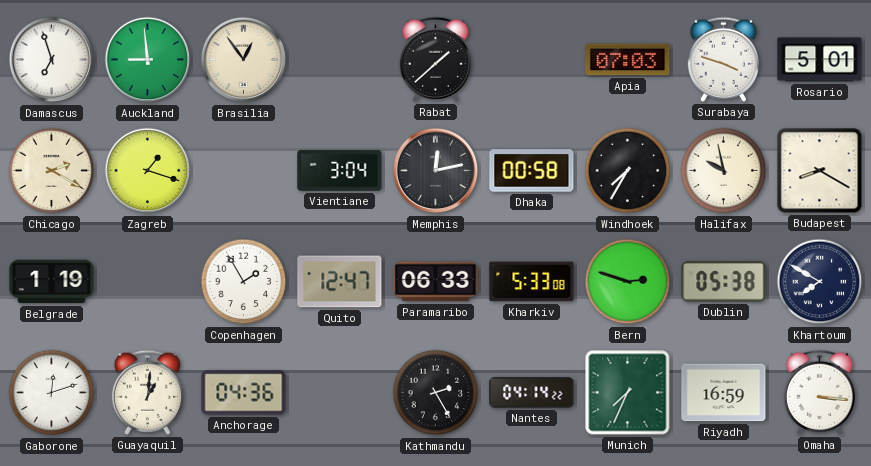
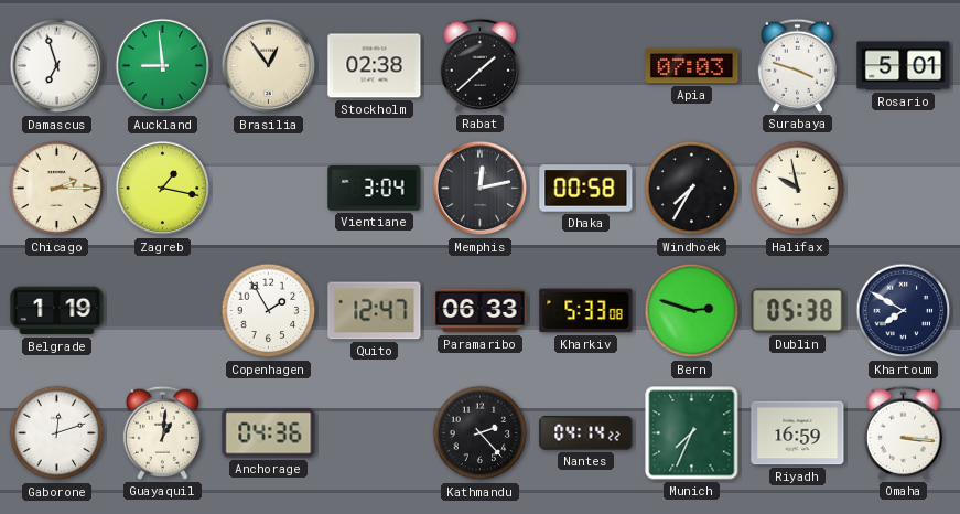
Stockholm: none -> 02:38
Chicago: 2:20 -> 2:15
Zagreb: 1:18 -> 1:17
Budapest: 8:20 -> none
Kathmandu: 2:25 -> 2:23
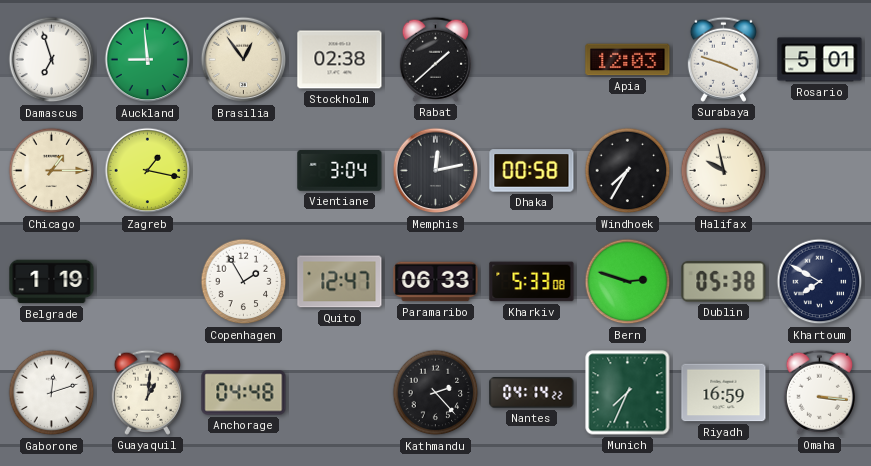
Apia: 07:03 -> 12:03
Chicago: 2:15 -> 1:15
Anchorage: 04:36 -> 04:48
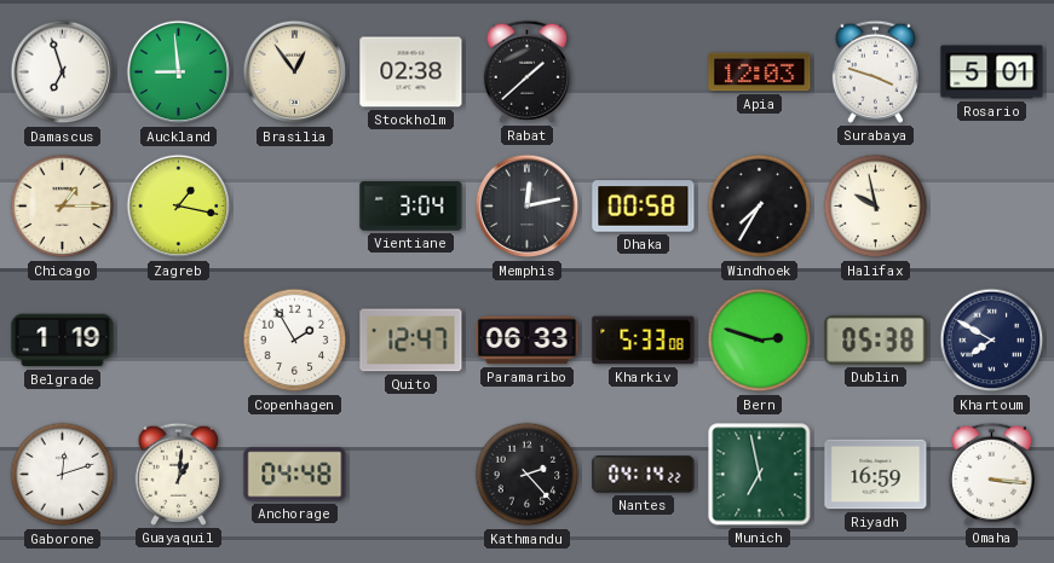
Munich: 7:34 -> 6:58
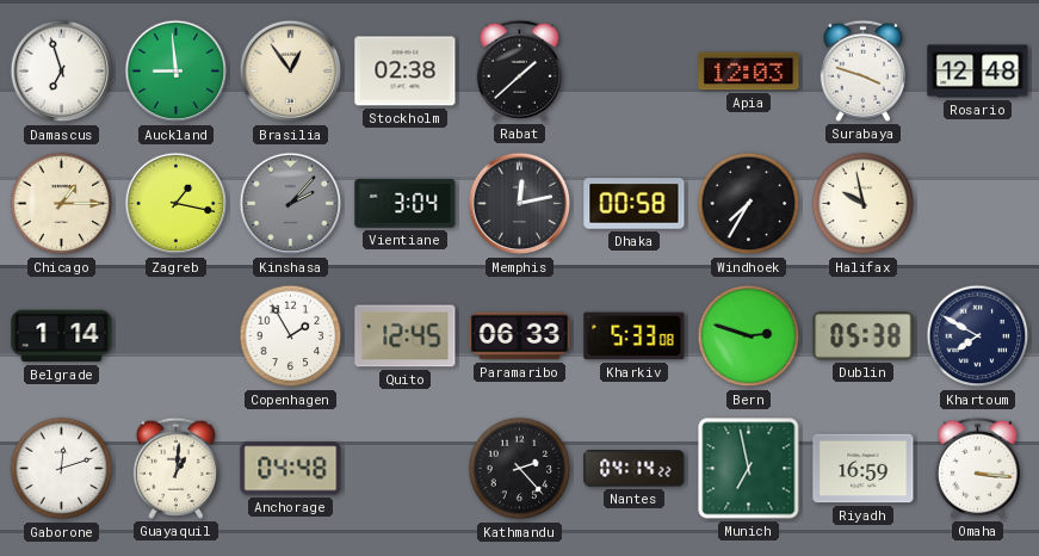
Rosario: 5:01 -> 12:48
Kinshasa: none -> 2:07
Belgrade: 1:19 -> 1:14
Quito: 12:47 -> 12:45
